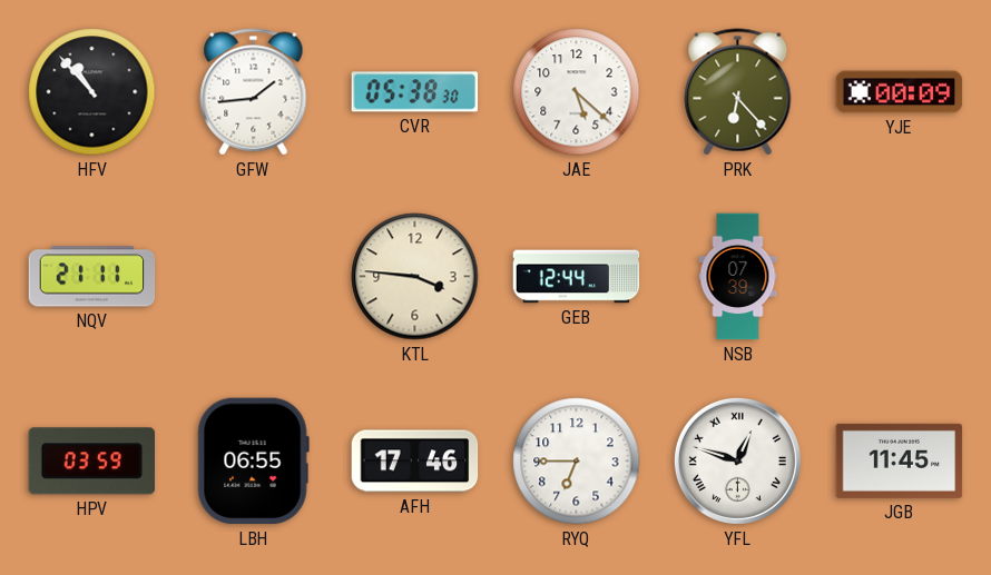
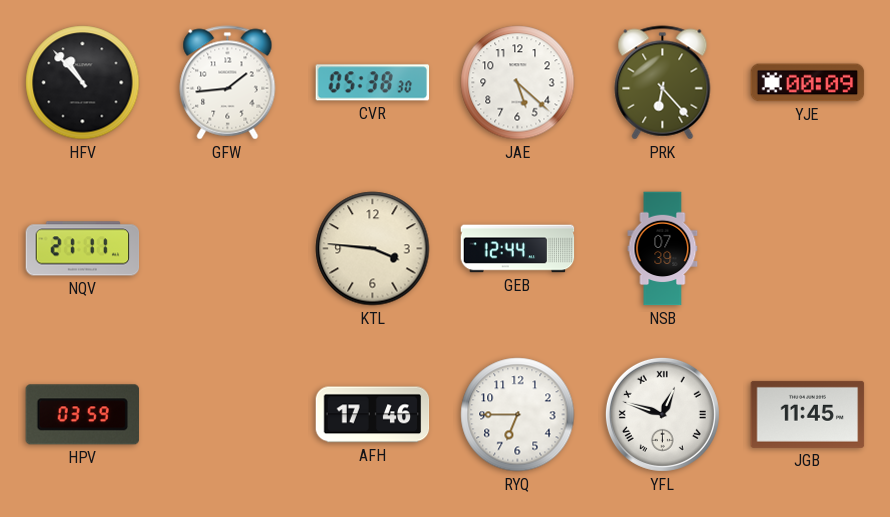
LBH: 06:55 -> none
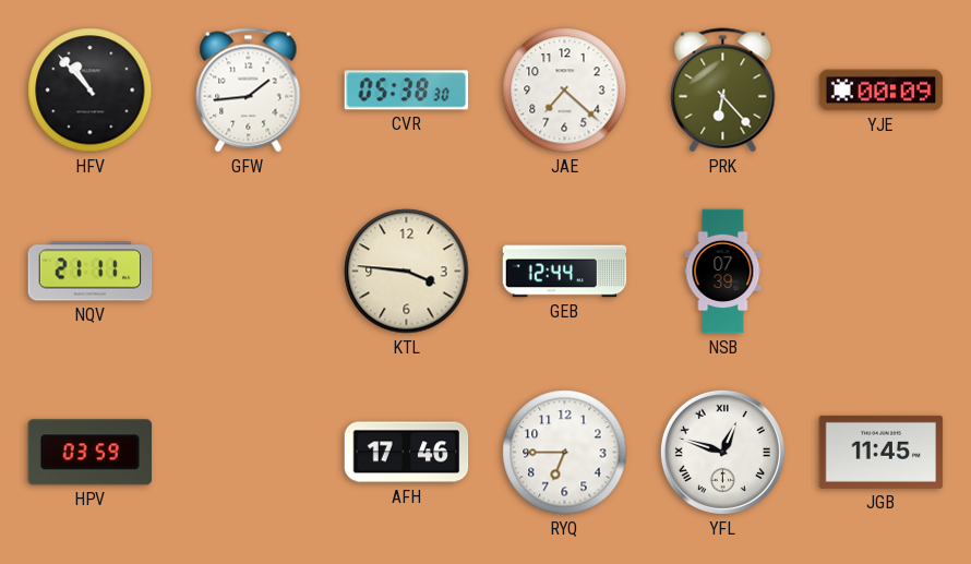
JAE: 5:22 -> 7:22
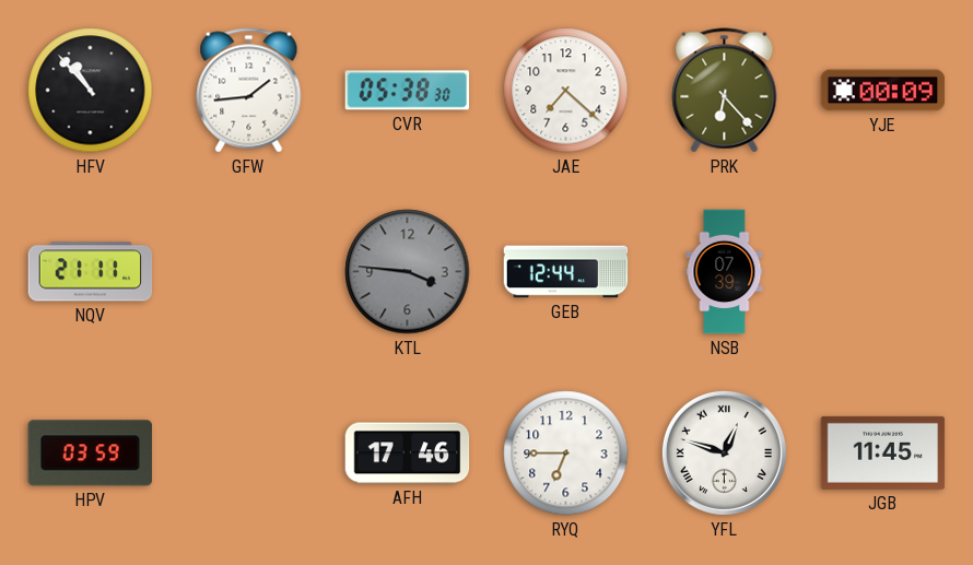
KTL dial: cream -> grey
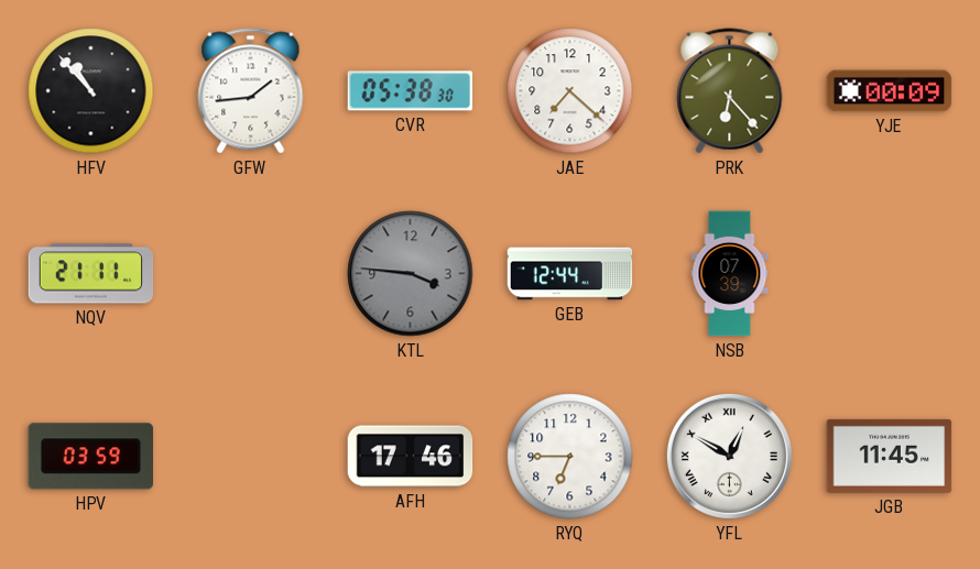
YFL: 12:48 -> 12:50
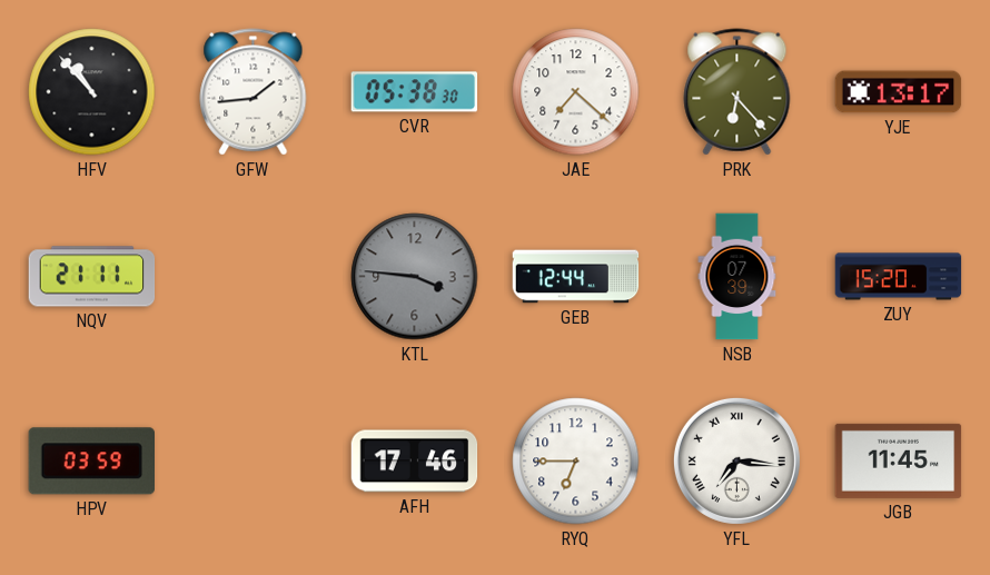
YJE: 00:09 -> 13:17
ZUY: none -> 15:20
YFL: 12:50 -> 7:16
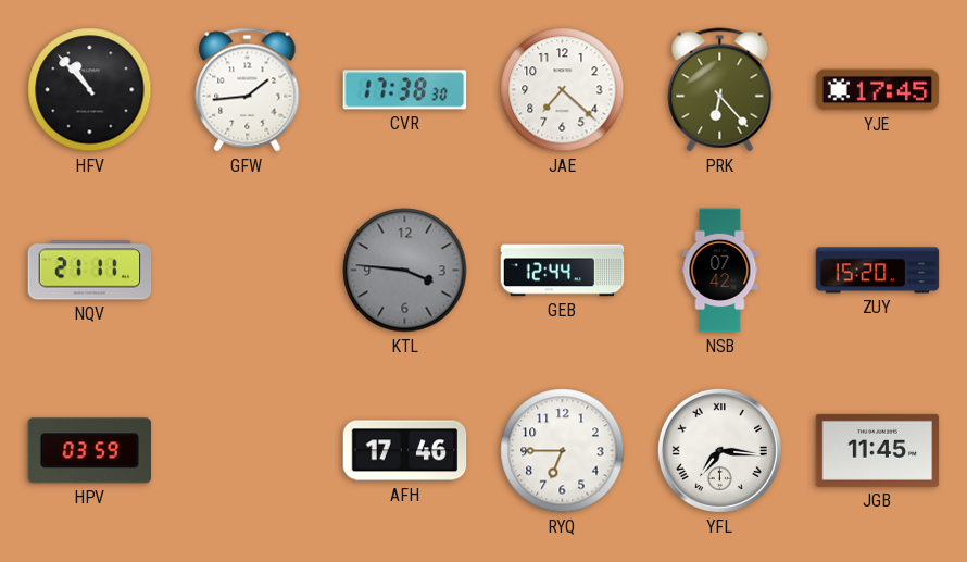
CVR: 05:38 -> 17:38
YJE: 13:17 -> 17:45
NSB: 07:39 -> 07:42
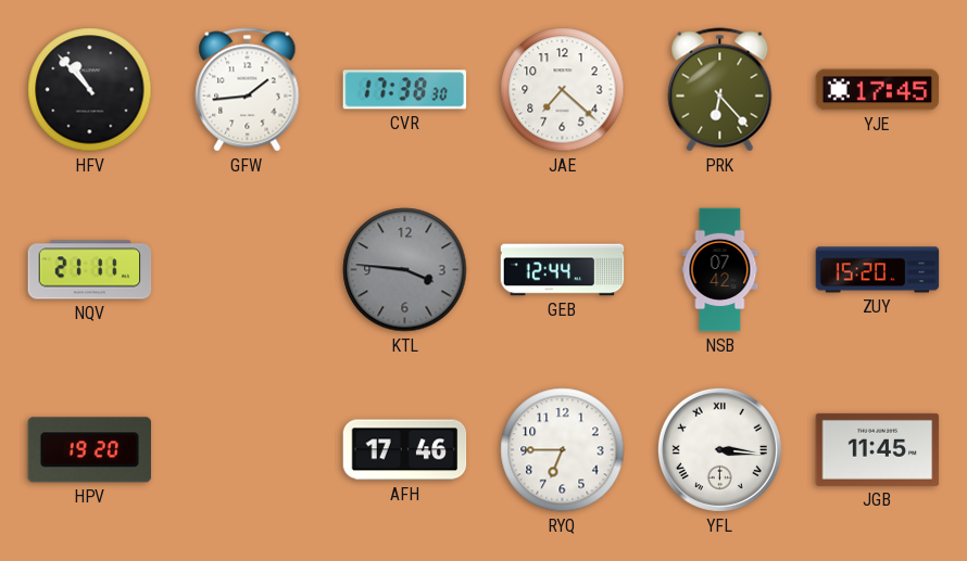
HPV: 03:59 -> 19:20
YFL: 7:16 -> 3:16
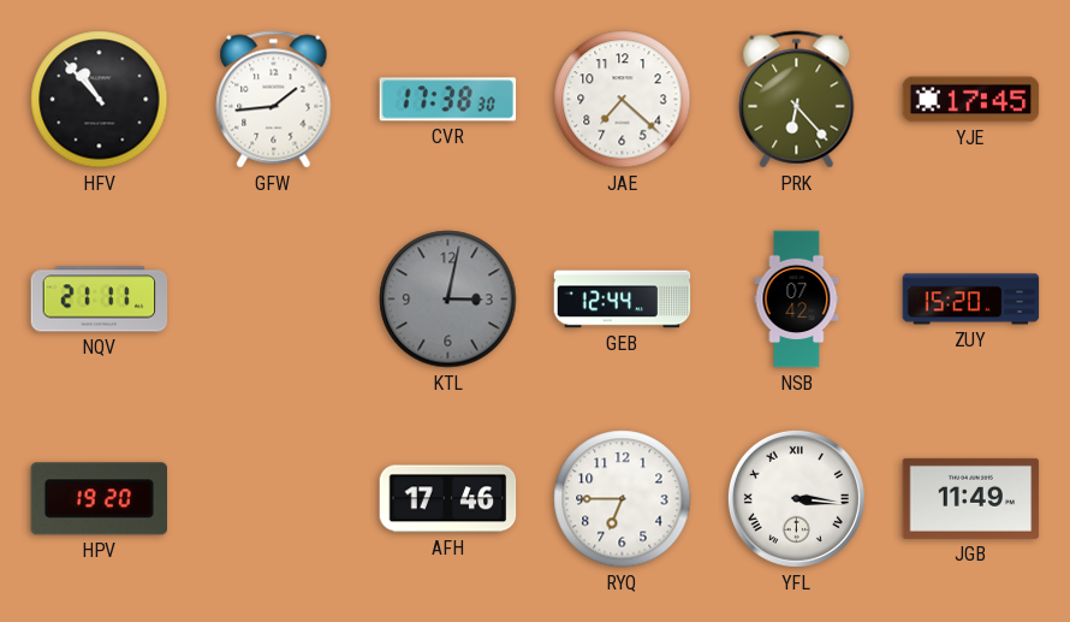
KTL: 3:46 -> 3:02
JGB: 11:45 -> 11:49
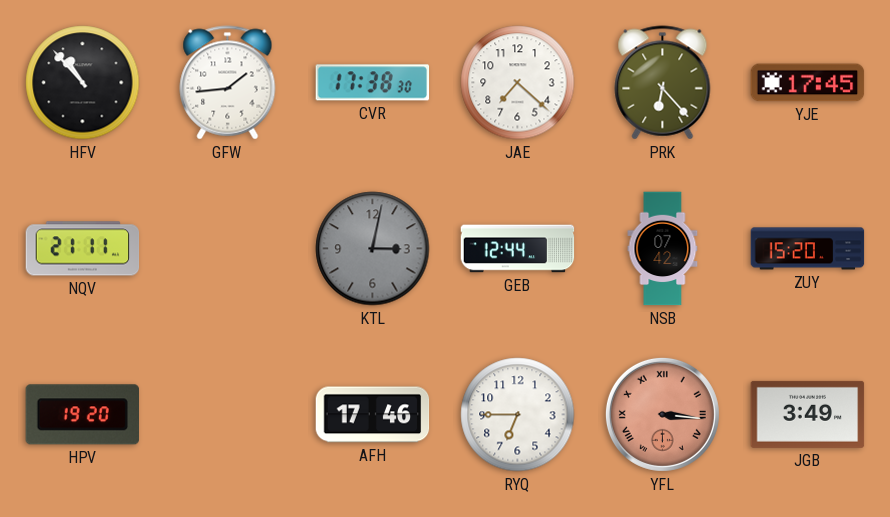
YFL dial: white -> salmon
JGB: 11:49 -> 3:49
